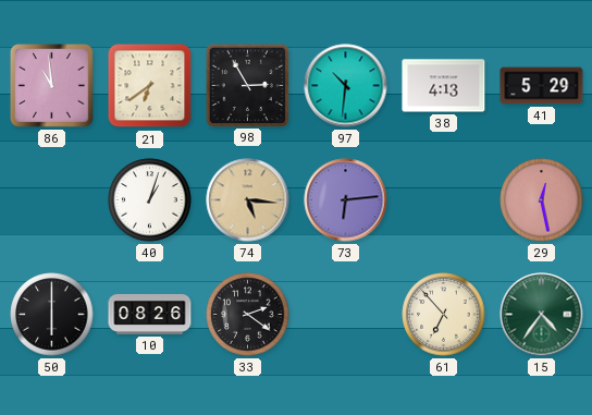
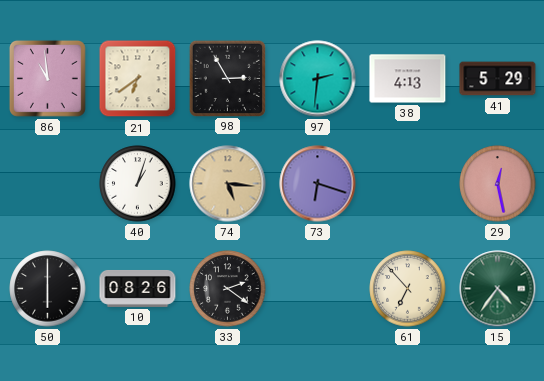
97: 10:31 -> 2:31
73: 6:14 -> 6:18
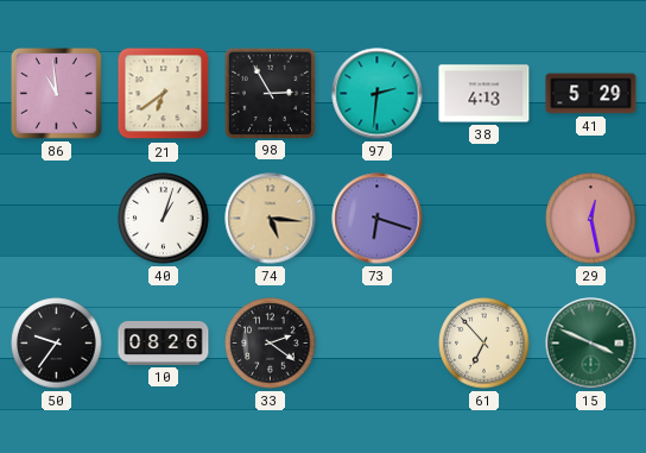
50: 6:00 -> 9:36
15: 4:36 -> 3:49
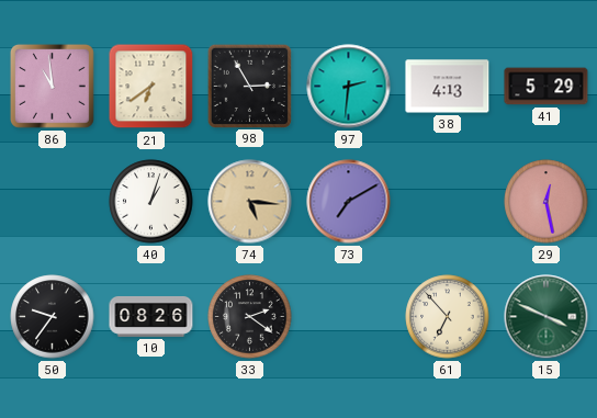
73: 6:18 -> 7:10
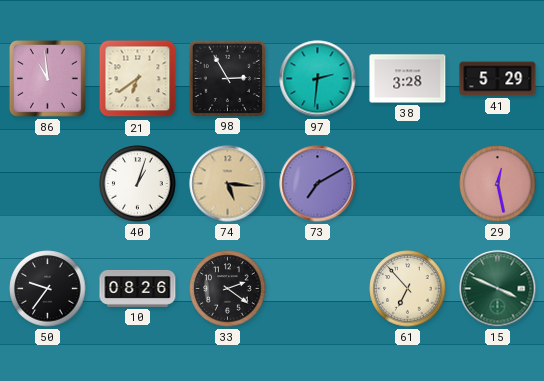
38: 4:13 -> 3:28
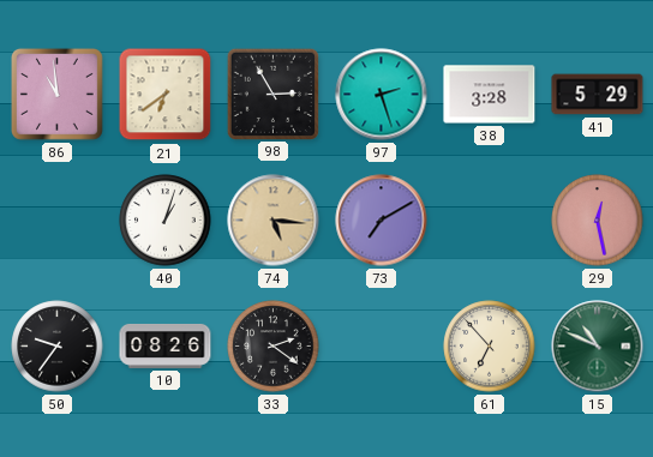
97: 2:31 -> 2:27
15: 3:49 -> 10:49
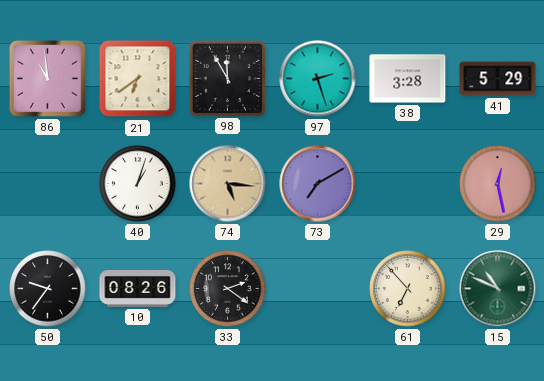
98: 2:55 -> 11:55
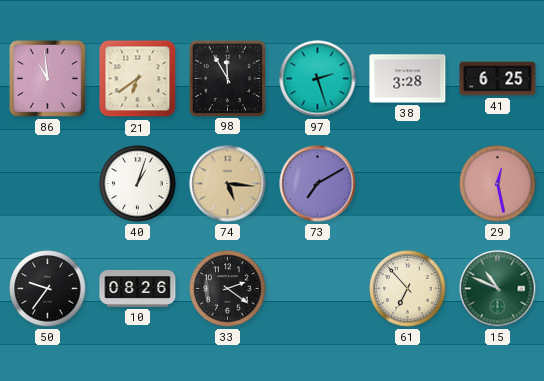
41: 5:29 -> 6:25
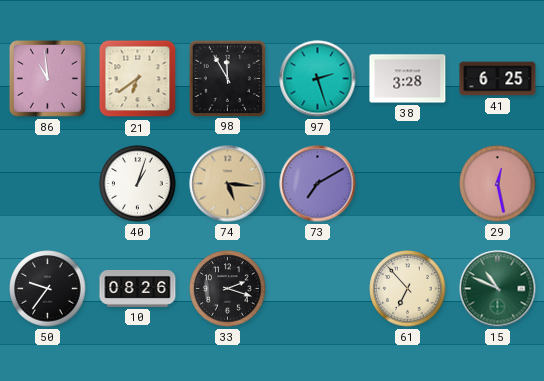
33: 2:21 -> 2:18
